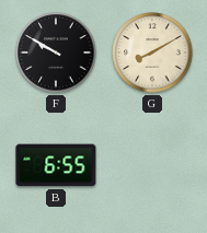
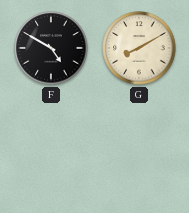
F: 9:50 -> 4:50
B: 6:55 -> none
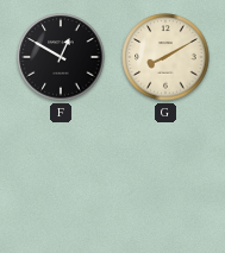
F: 4:50 -> 12:50
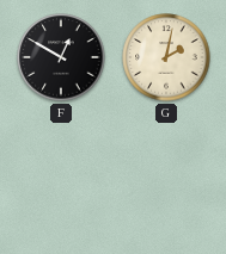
G: 8:10 -> 2:02
